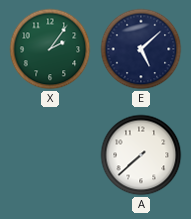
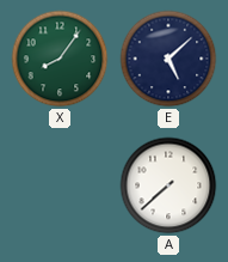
X: 2:06 -> 8:06
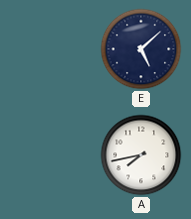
X: 8:06 -> none
A: 7:38 -> 7:43
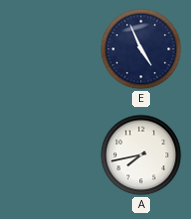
E: 5:08 -> 4:56
